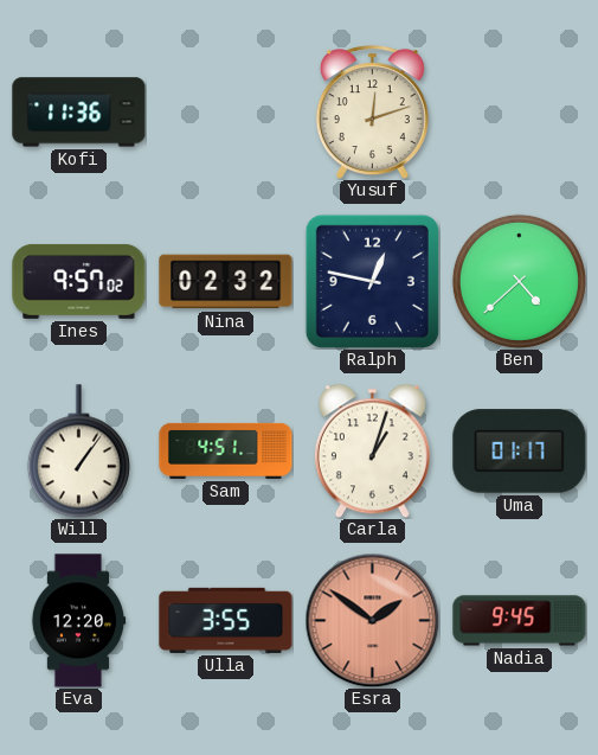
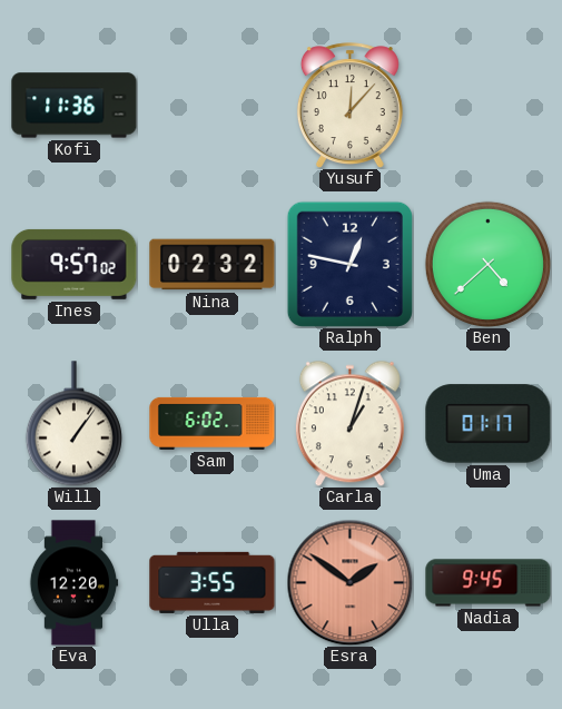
Yusuf: 12:12 -> 12:07
Sam: 4:51 -> 6:02
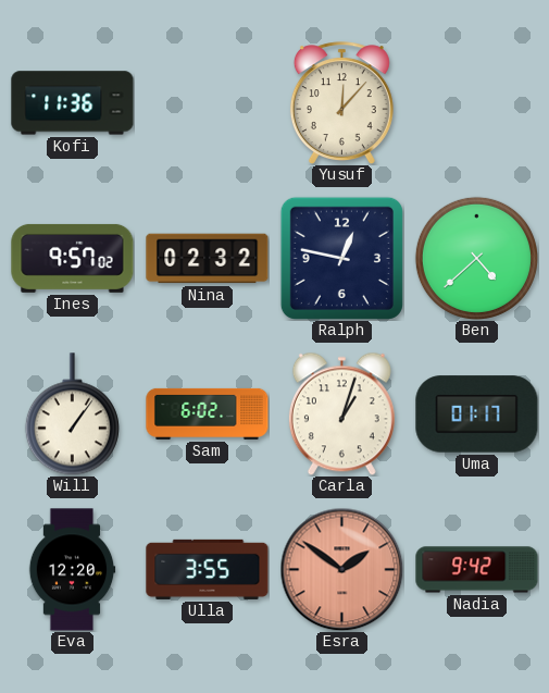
Nadia: 9:45 -> 9:42
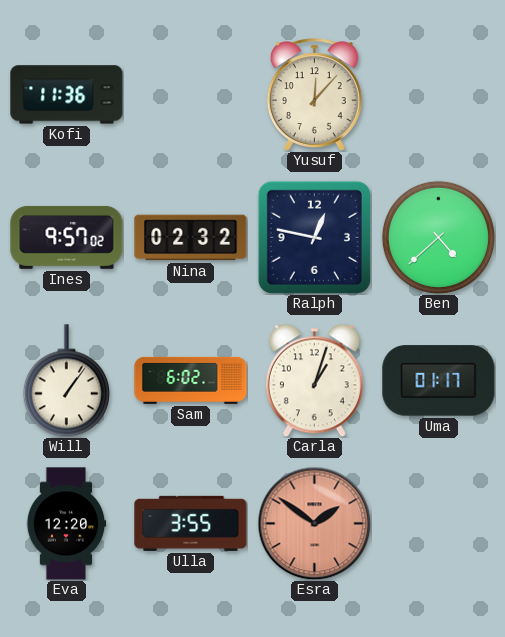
Nadia: 9:42 -> none
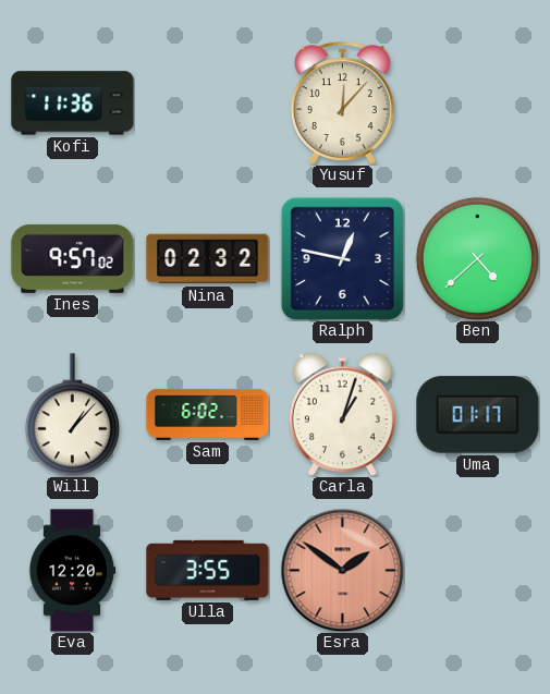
Will: 1:06 -> 1:07
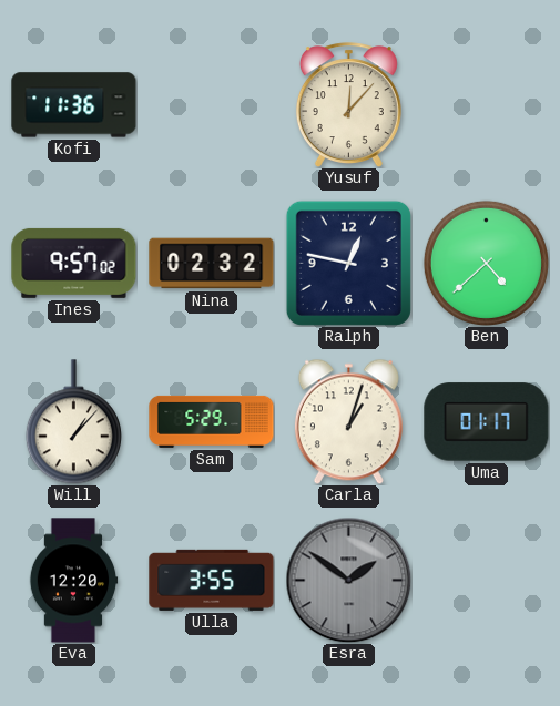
Sam: 6:02 -> 5:29
Esra dial: salmon -> grey
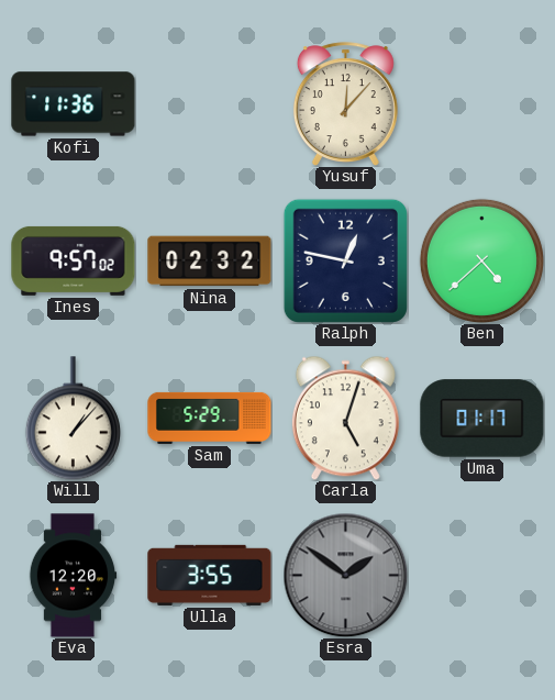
Carla: 1:03 -> 5:03
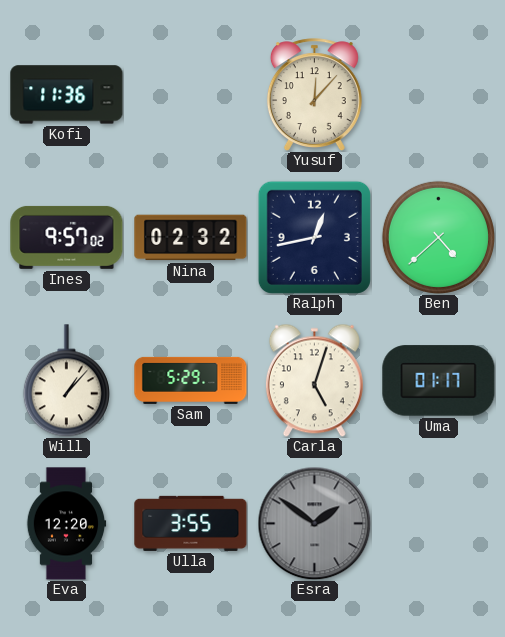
Ralph: 12:47 -> 12:43
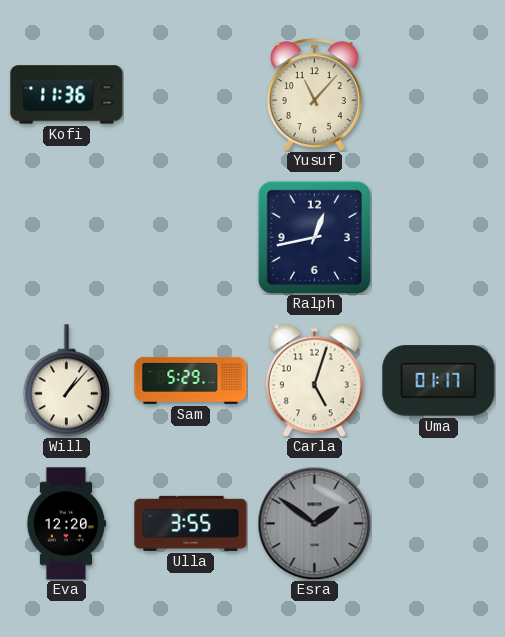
Yusuf: 12:07 -> 11:07
Ines: 9:57 -> none
Nina: 02:32 -> none
Ben: 4:38 -> none
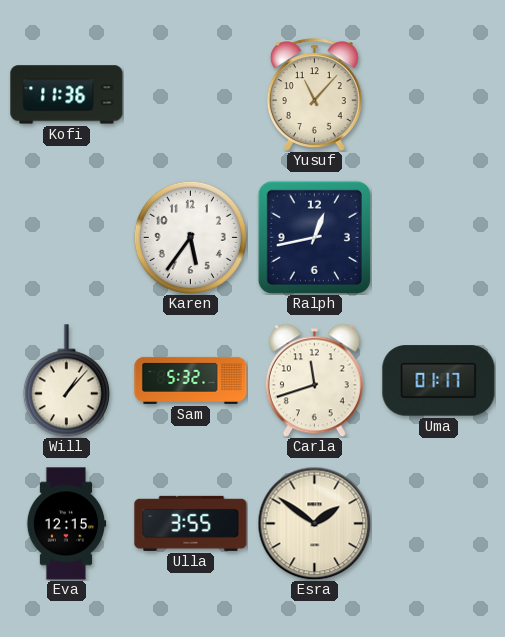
Karen: none -> 5:36
Sam: 5:29 -> 5:32
Carla: 5:03 -> 11:42
Eva: 12:20 -> 12:15
Esra dial: grey -> cream
